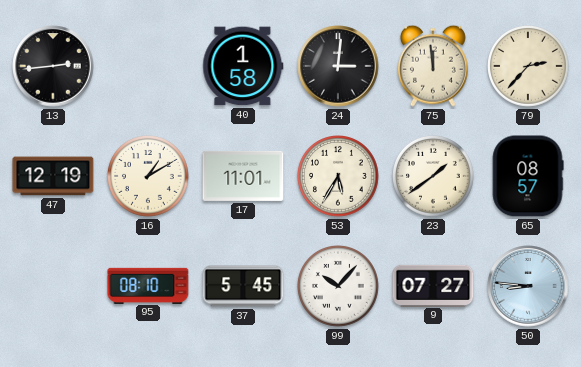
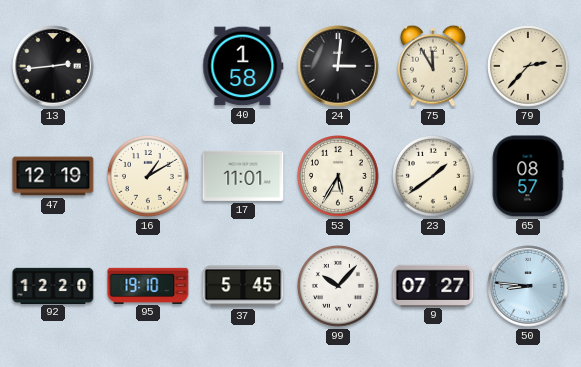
75: 11:59 -> 11:55
92: none -> 12:20
95: 08:10 -> 19:10
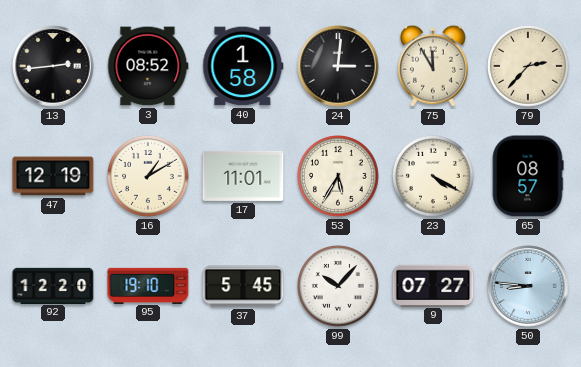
3: none -> 08:52
23: 1:39 -> 4:20
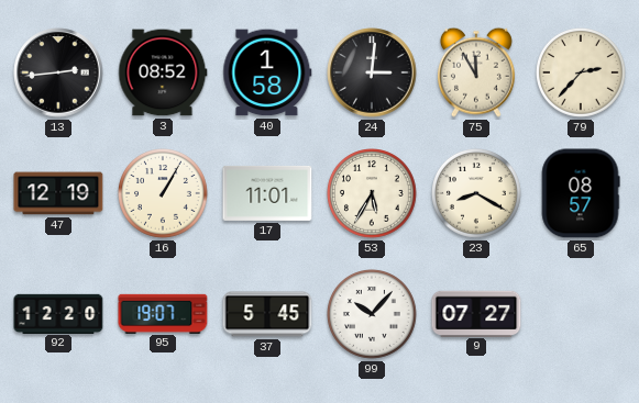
16: 1:10 -> 1:05
23: 4:20 -> 8:20
95: 19:10 -> 19:07
50: 8:46 -> none
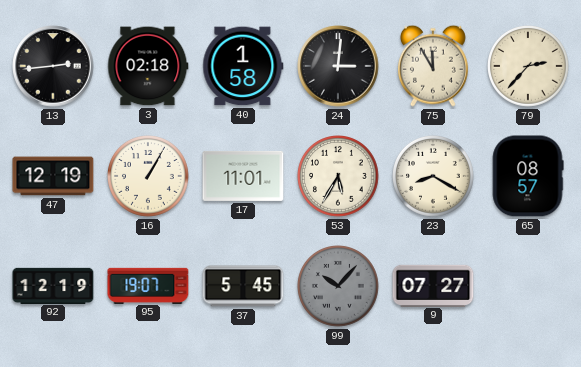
3: 08:52 -> 02:18
92: 12:20 -> 12:19
99 dial: white -> grey
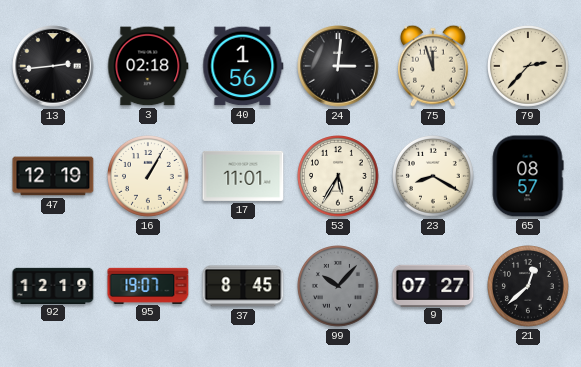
40: 1:58 -> 1:56
75: 11:55 -> 11:57
37: 5:45 -> 8:45
21: none -> 12:38
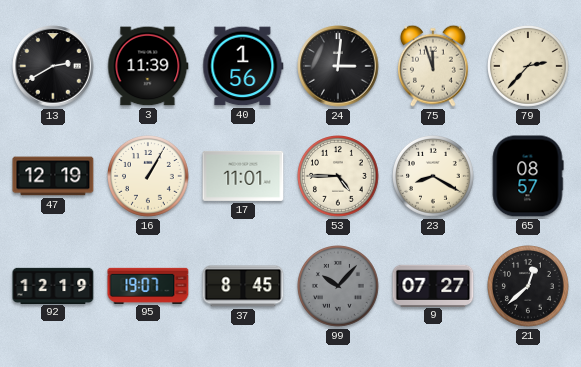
13: 2:44 -> 2:40
3: 02:18 -> 11:39
53: 5:35 -> 4:45
